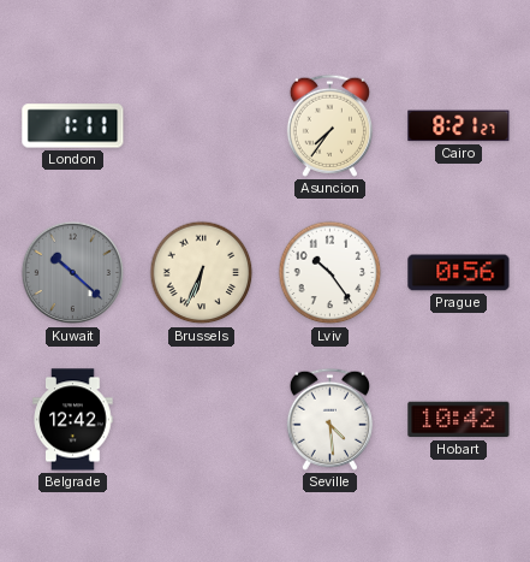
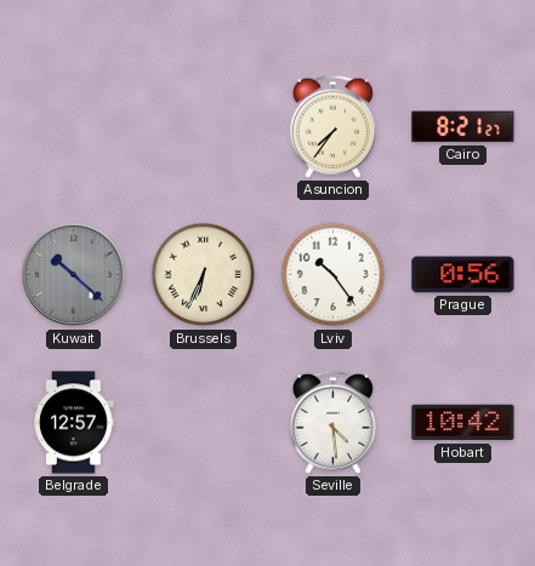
London: 1:11 -> none
Belgrade: 12:42 -> 12:57
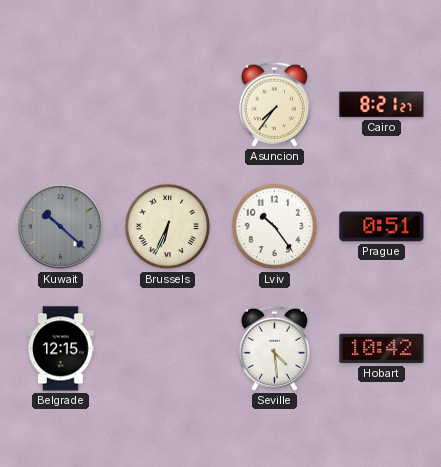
Prague: 0:56 -> 0:51
Belgrade: 12:57 -> 12:15
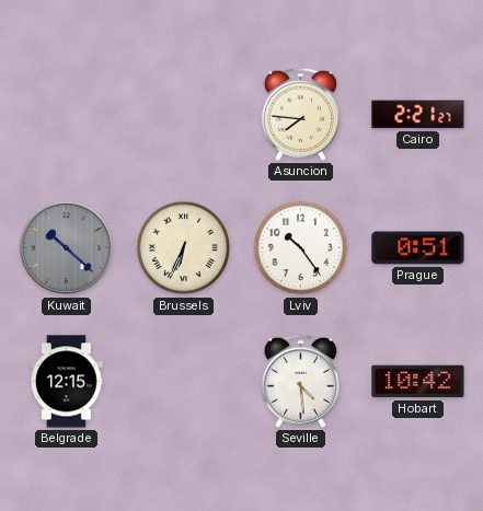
Asuncion: 7:36 -> 7:46
Cairo: 8:21 -> 2:21
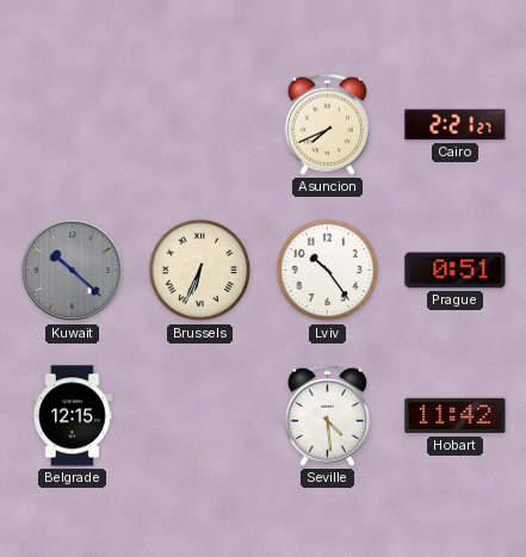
Asuncion: 7:46 -> 7:41
Hobart: 10:42 -> 11:42
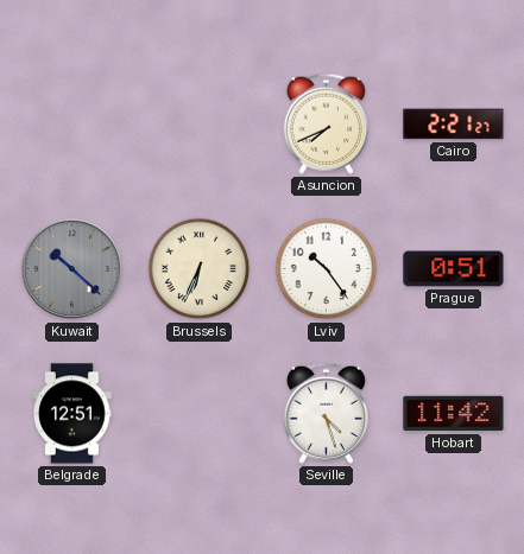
Belgrade: 12:15 -> 12:51
Seville: 4:29 -> 4:27
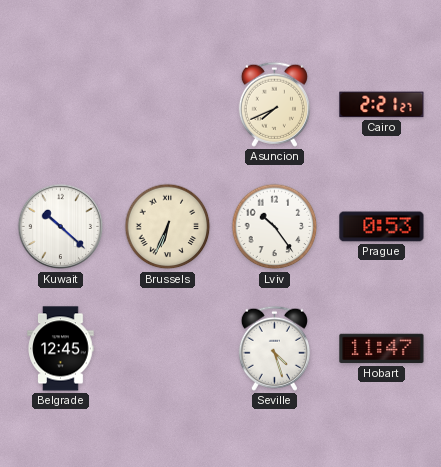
Kuwait dial: grey -> white
Prague: 0:51 -> 0:53
Belgrade: 12:51 -> 12:45
Hobart: 11:42 -> 11:47
